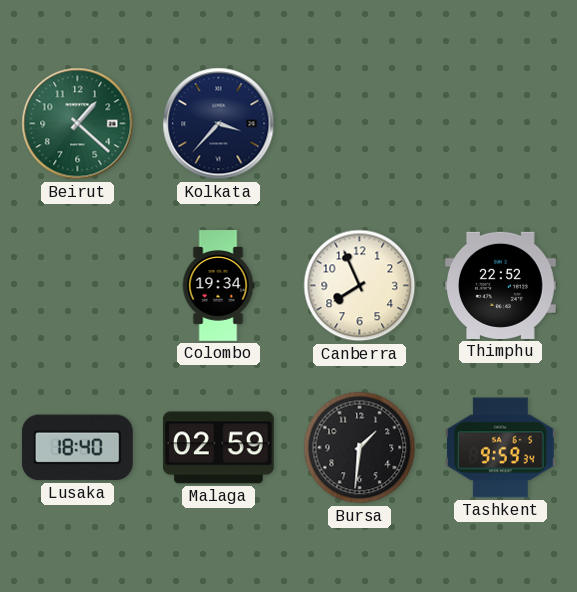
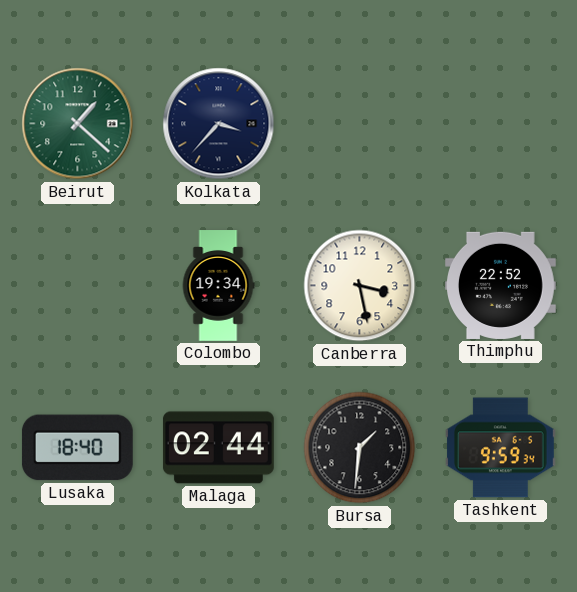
Canberra: 7:56 -> 3:28
Malaga: 02:59 -> 02:44
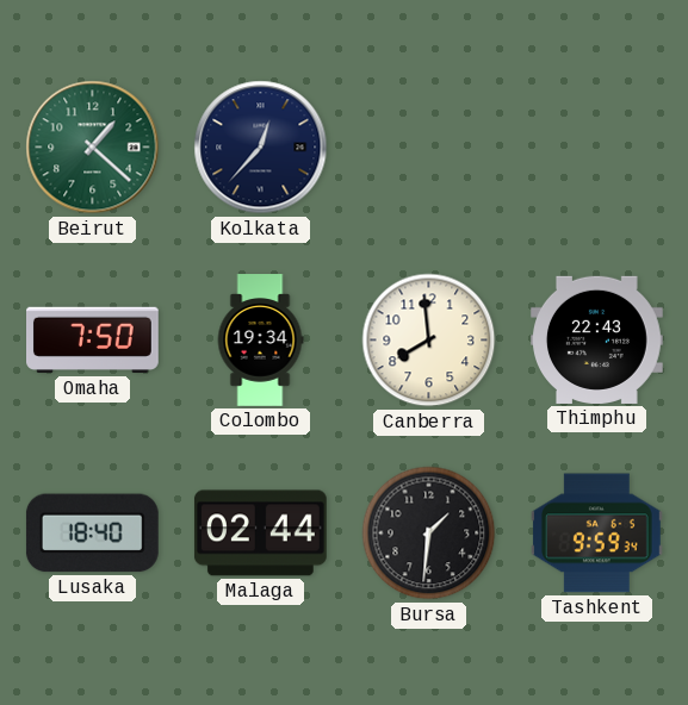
Kolkata: 3:37 -> 12:37
Omaha: none -> 7:50
Canberra: 3:28 -> 7:59
Thimphu: 22:52 -> 22:43
